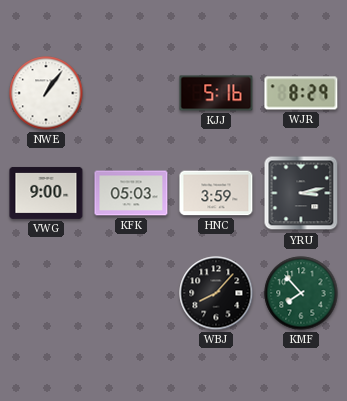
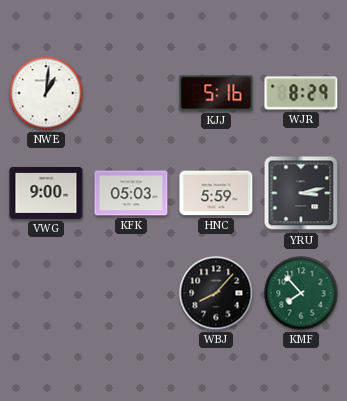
NWE: 1:06 -> 1:01
HNC: 3:59 -> 5:59
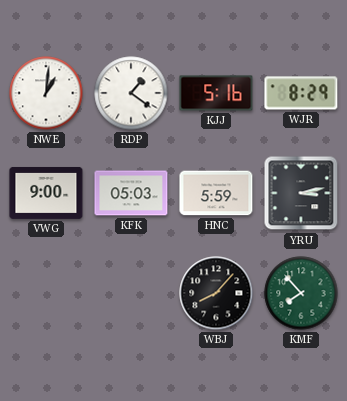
RDP: none -> 1:21
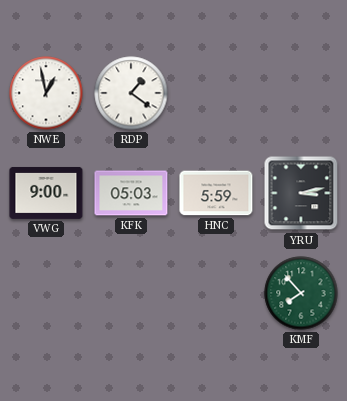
NWE: 1:01 -> 12:58
KJJ: 5:16 -> none
WJR: 8:29 -> none
WBJ: 8:07 -> none
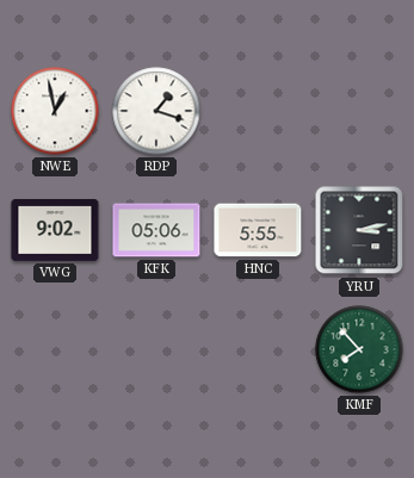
RDP: 1:21 -> 1:18
VWG: 9:00 -> 9:02
KFK: 05:03 -> 05:06
HNC: 5:59 -> 5:55
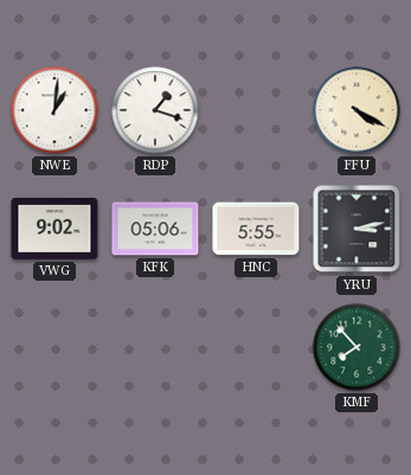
NWE: 12:58 -> 1:01
FFU: none -> 4:20
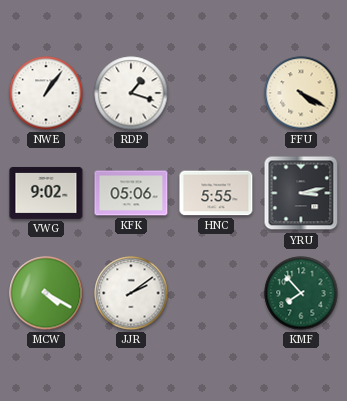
NWE: 1:01 -> 1:06
MCW: none -> 4:20
JJR: none -> 2:09
